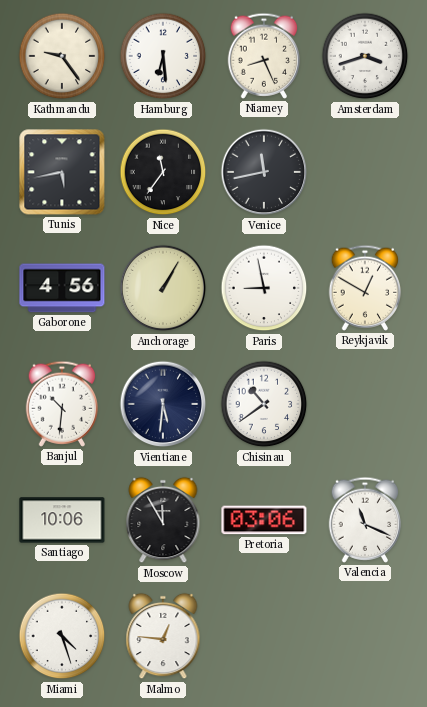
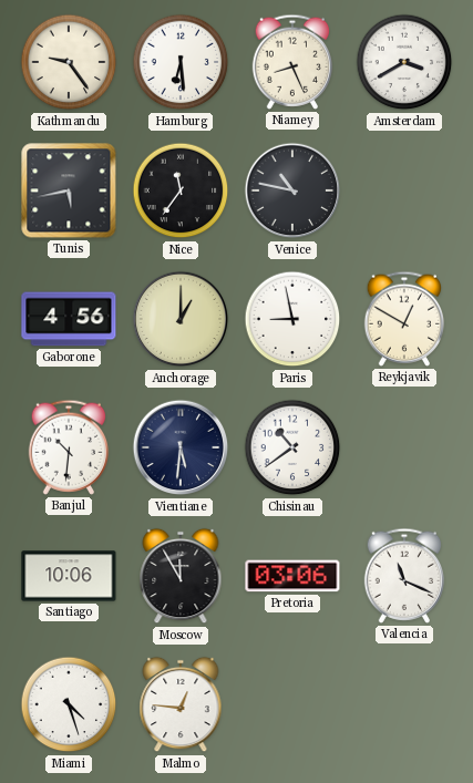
Amsterdam: 3:42 -> 3:40
Venice: 11:43 -> 10:47
Anchorage: 1:05 -> 1:00
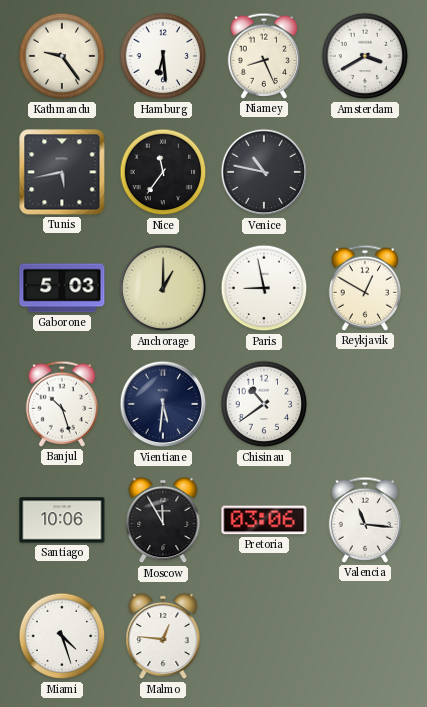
Gaborone: 4:56 -> 5:03
Banjul: 10:31 -> 10:27
Valencia: 11:19 -> 11:16
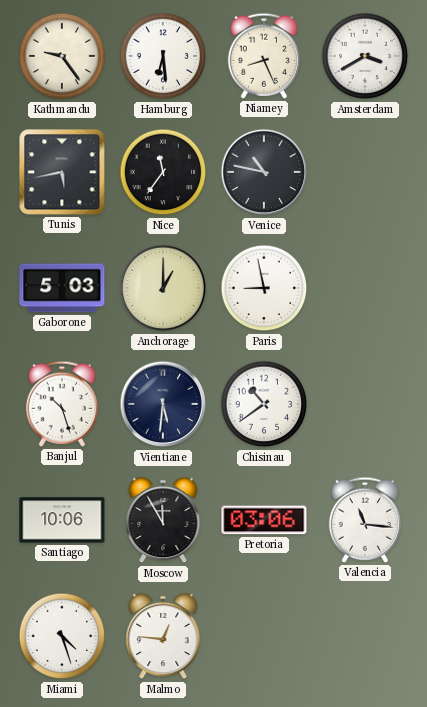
Reykjavik: 12:50 -> none
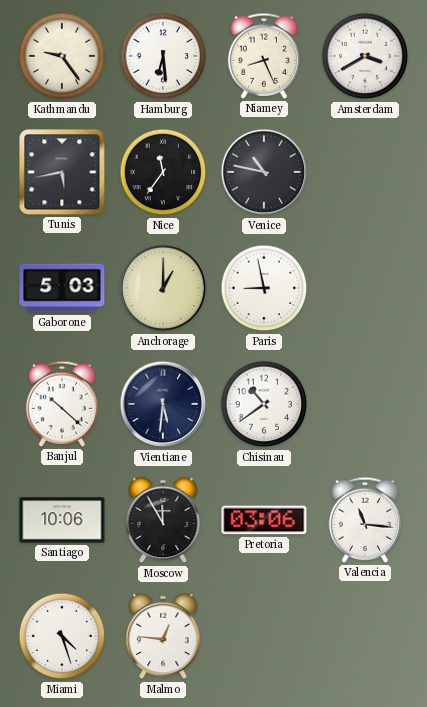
Banjul: 10:27 -> 10:22
